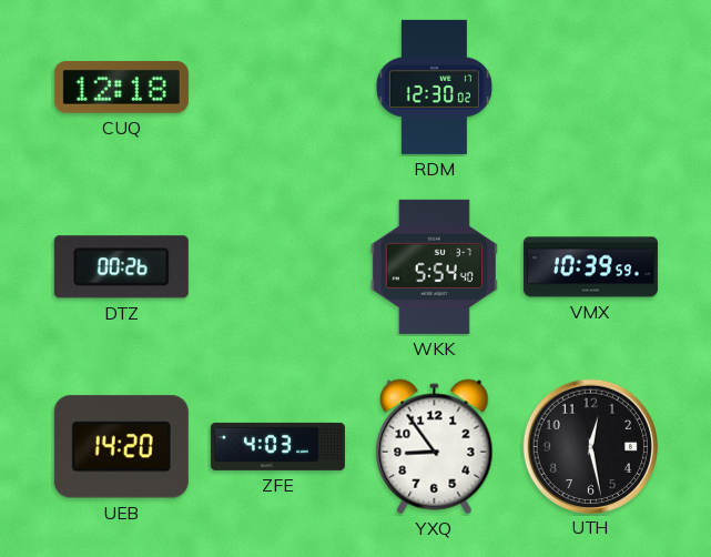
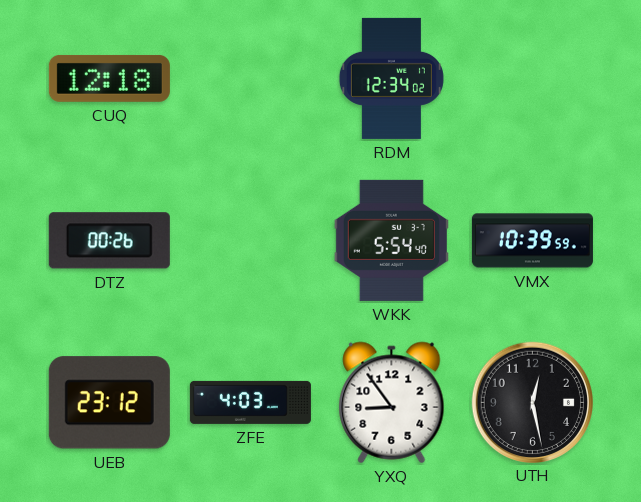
RDM: 12:30 -> 12:34
UEB: 14:20 -> 23:12
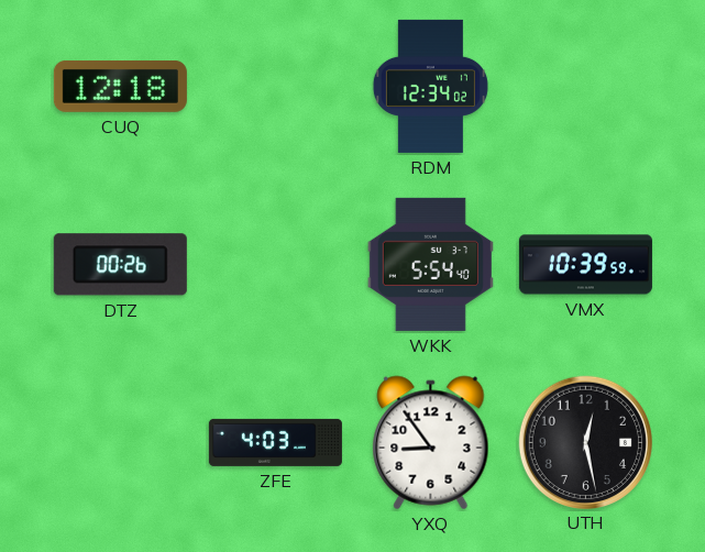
UEB: 23:12 -> none
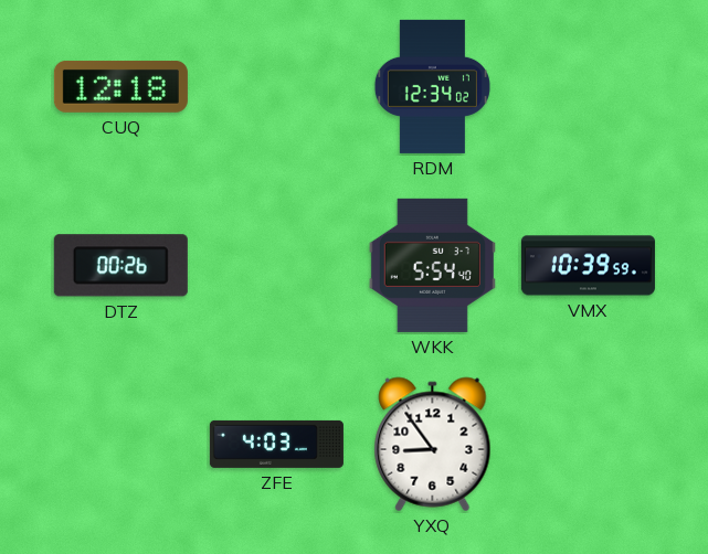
UTH: 12:28 -> none
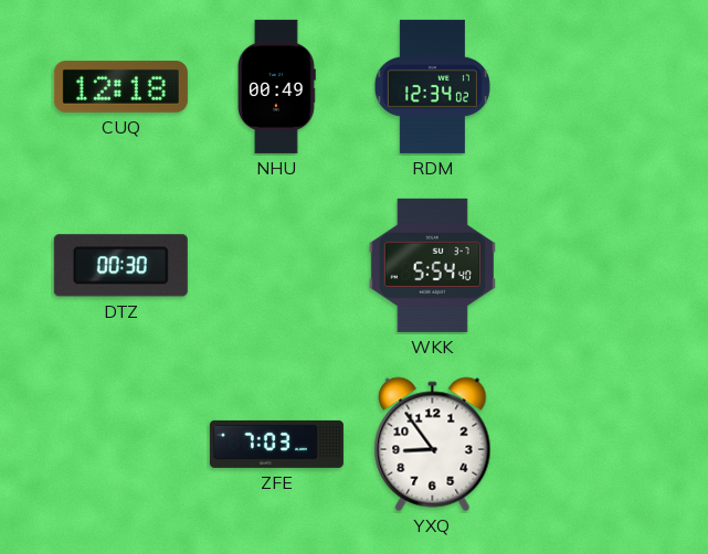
NHU: none -> 00:49
DTZ: 00:26 -> 00:30
VMX: 10:39 -> none
ZFE: 4:03 -> 7:03
